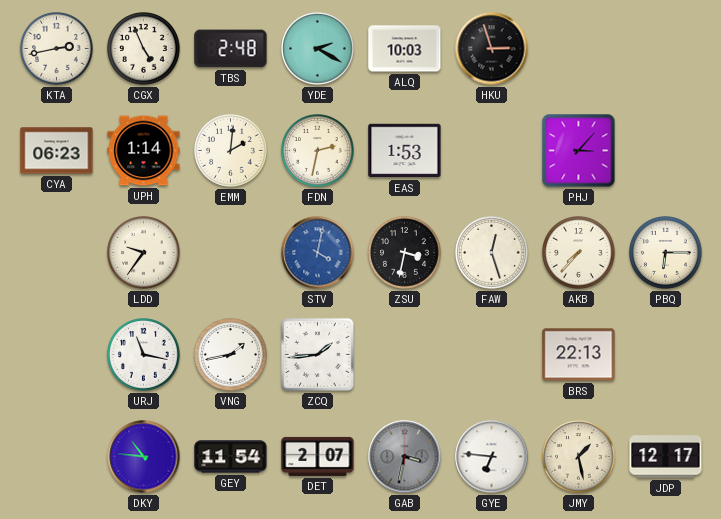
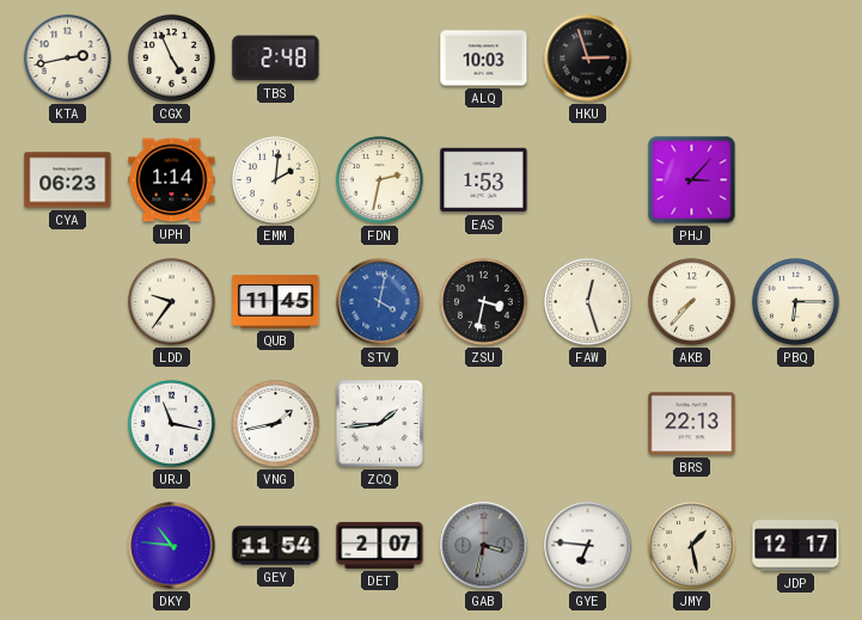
YDE: 2:20 -> none
QUB: none -> 11:45
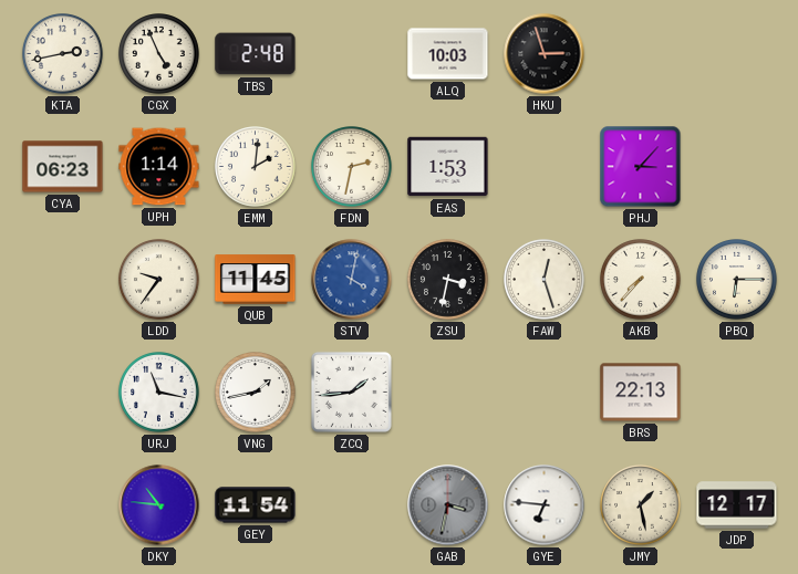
DET: 2:07 -> none
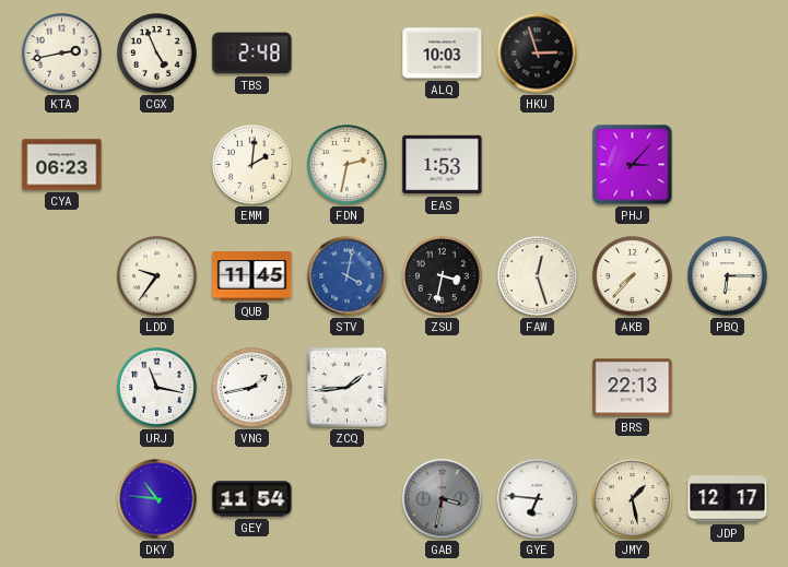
UPH: 1:14 -> none
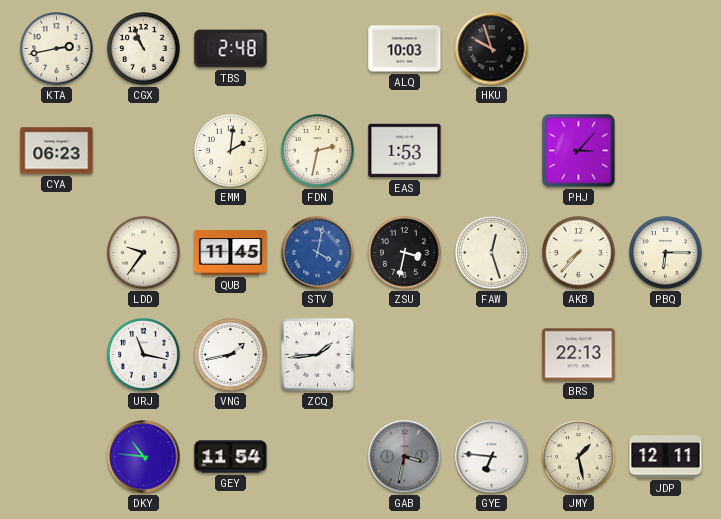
CGX: 4:56 -> 10:56
HKU: 2:57 -> 9:57
JDP: 12:17 -> 12:11
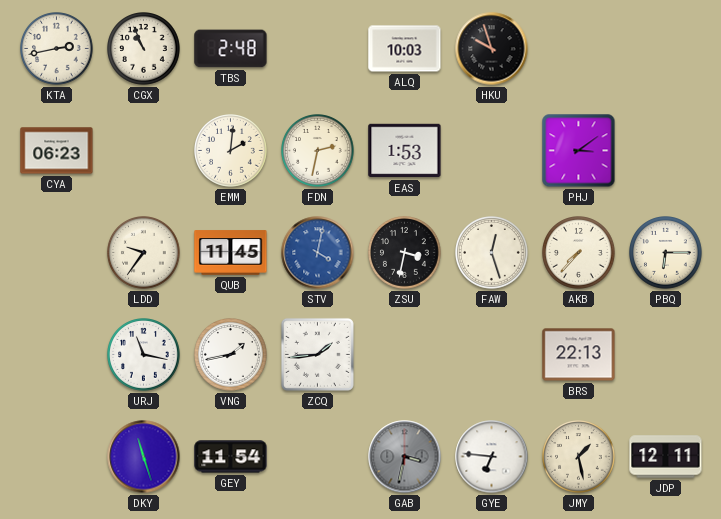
PHJ: 3:07 -> 3:09
DKY: 10:46 -> 11:27
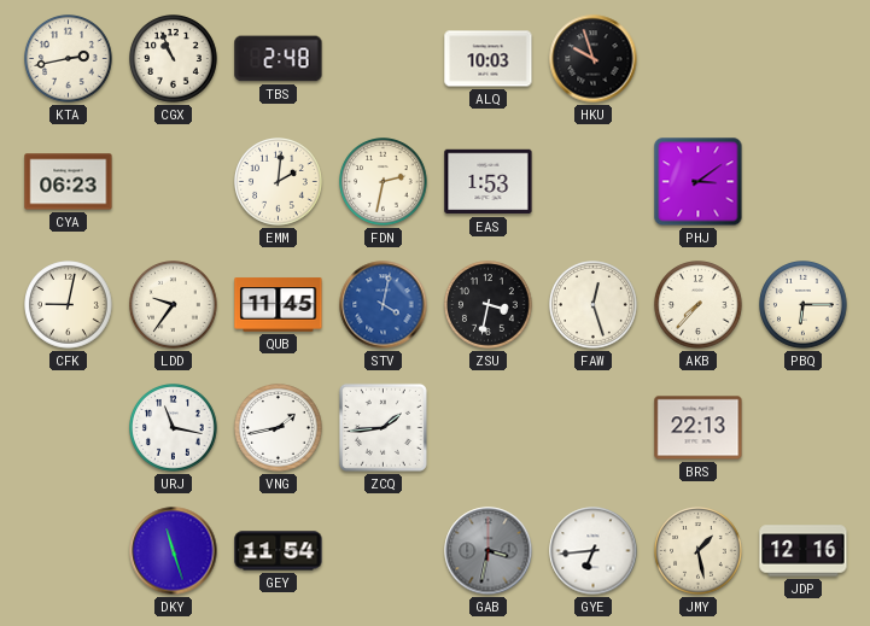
CFK: none -> 9:02
GYE: 6:46 -> 6:44
JDP: 12:11 -> 12:16
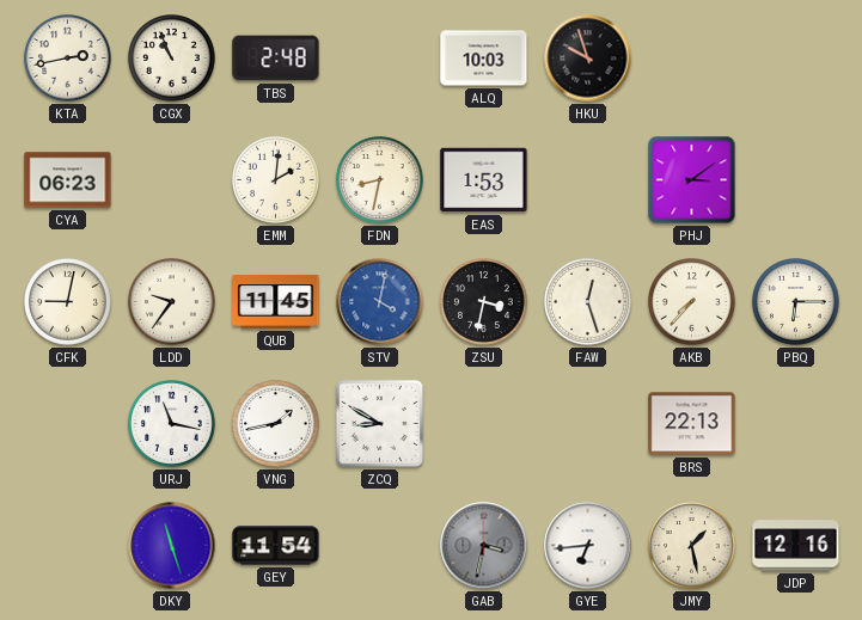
FDN: 2:32 -> 8:32
ZCQ: 1:44 -> 8:50
